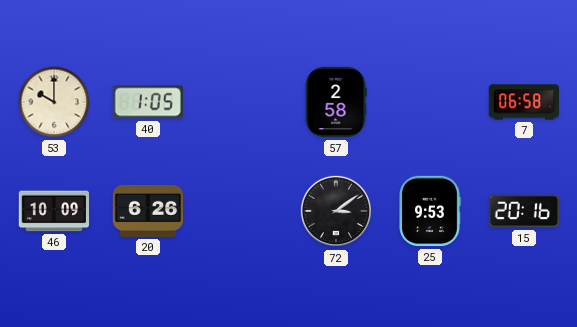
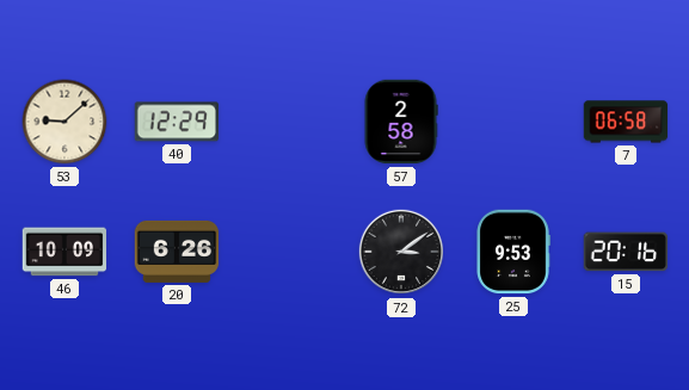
53: 10:00 -> 9:08
40: 1:05 -> 12:29
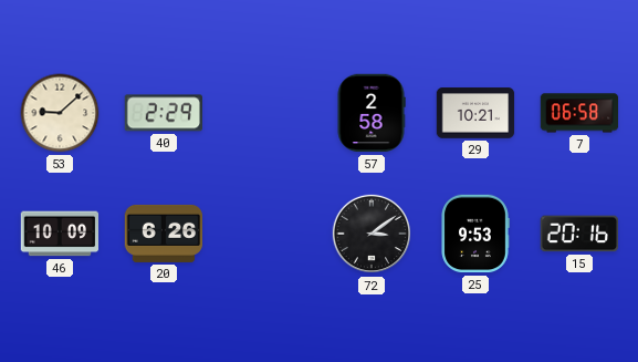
40: 12:29 -> 2:29
29: none -> 10:21
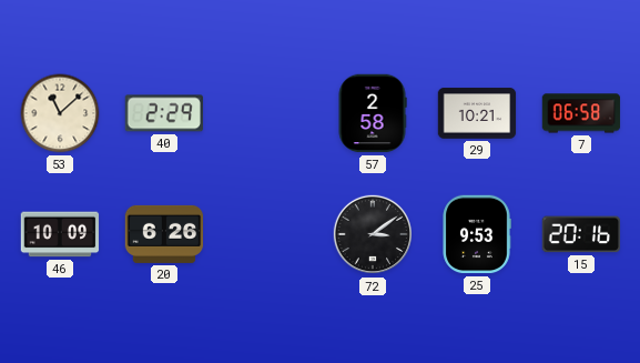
53: 9:08 -> 11:08
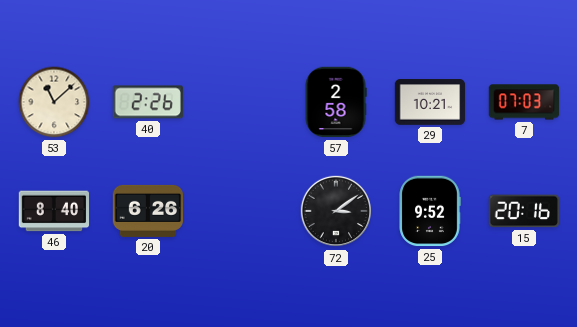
40: 2:29 -> 2:26
7: 06:58 -> 07:03
46: 10:09 -> 8:40
25: 9:53 -> 9:52
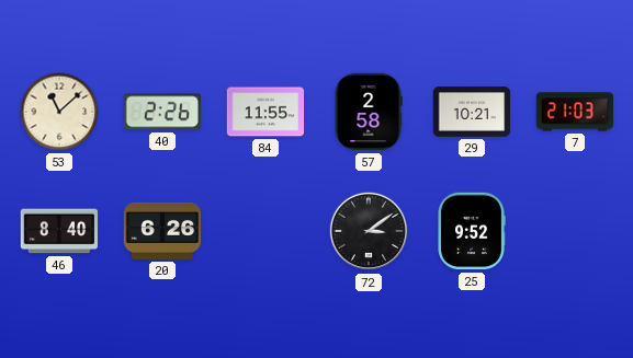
84: none -> 11:55
7: 07:03 -> 21:03
15: 20:16 -> none
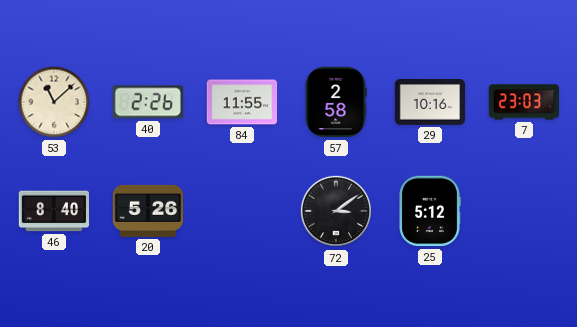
29: 10:21 -> 10:16
7: 21:03 -> 23:03
20: 6:26 -> 5:26
25: 9:52 -> 5:12
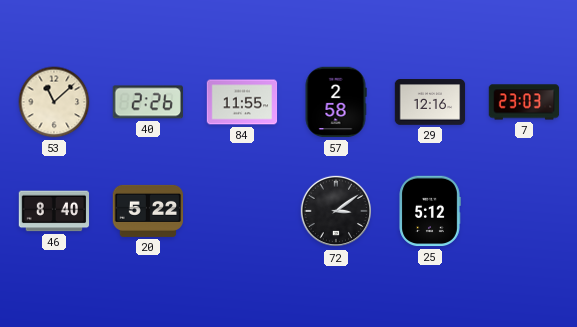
29: 10:16 -> 12:16
20: 5:26 -> 5:22
